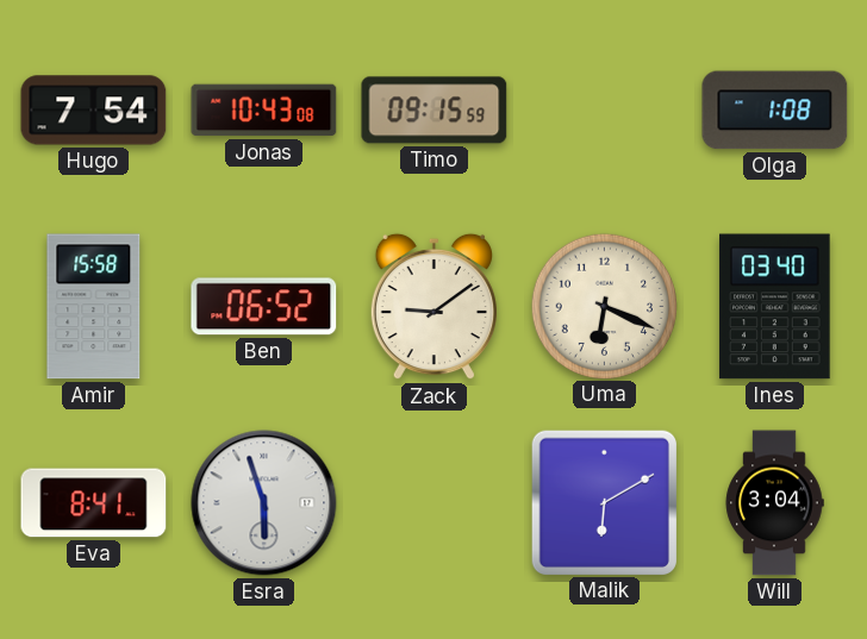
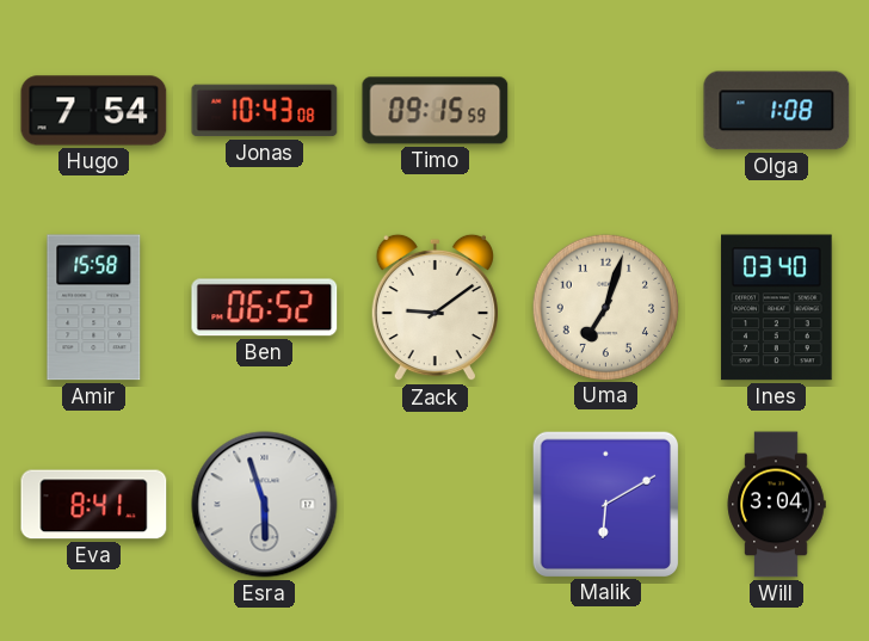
Uma: 6:19 -> 7:03
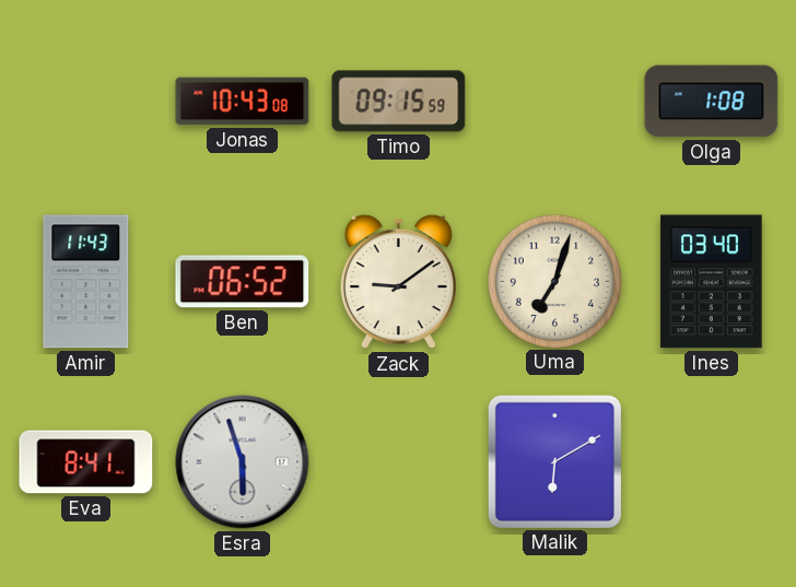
Hugo: 7:54 -> none
Amir: 15:58 -> 11:43
Will: 3:04 -> none
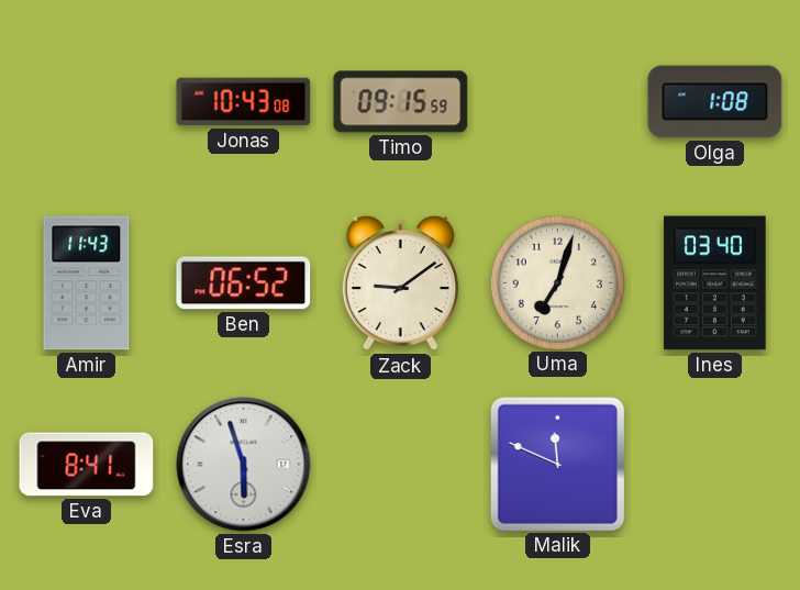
Malik: 6:10 -> 11:49
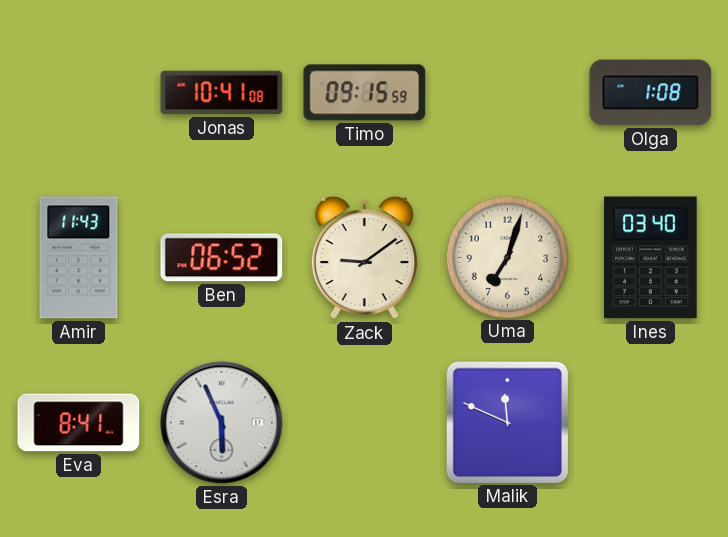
Jonas: 10:43 -> 10:41
Esra: 5:57 -> 5:56
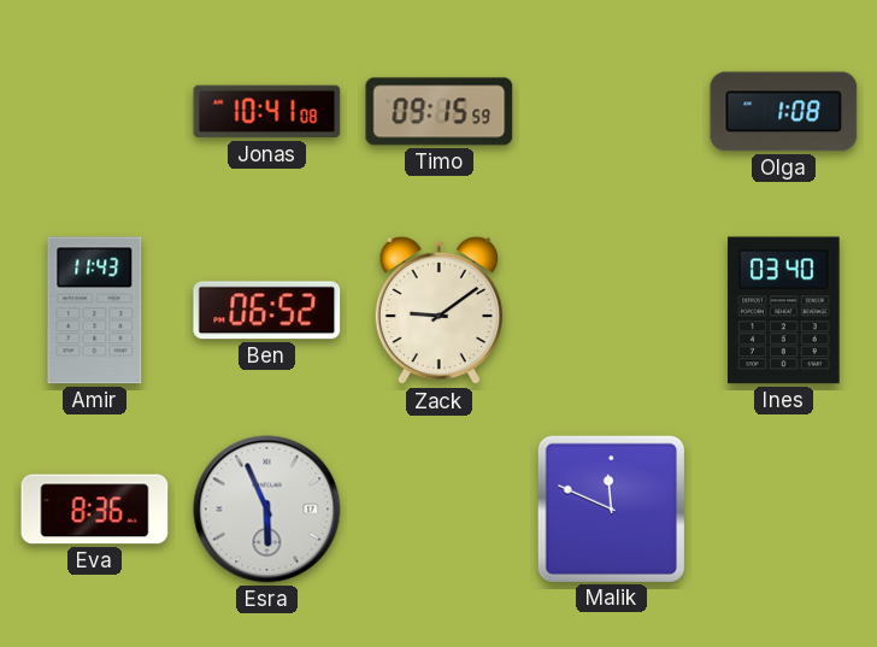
Uma: 7:03 -> none
Eva: 8:41 -> 8:36
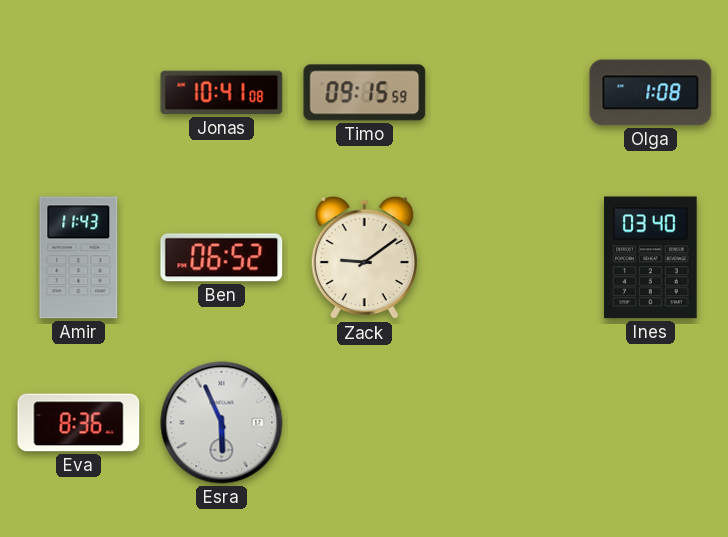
Malik: 11:49 -> none
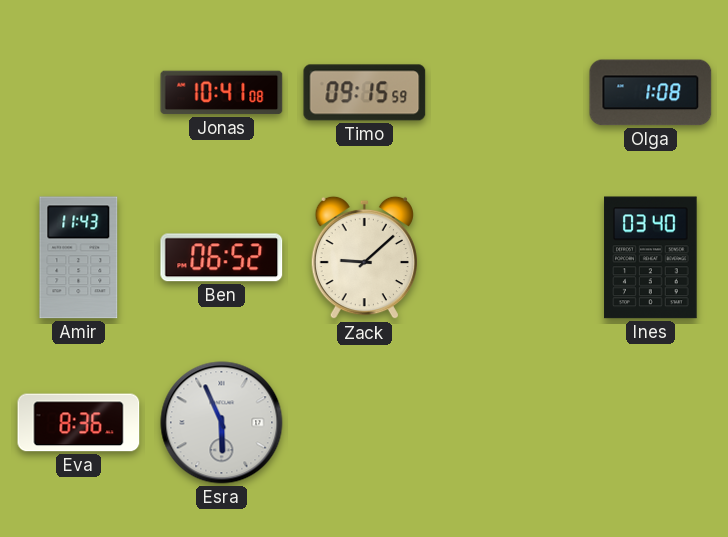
Zack: 9:09 -> 9:08
